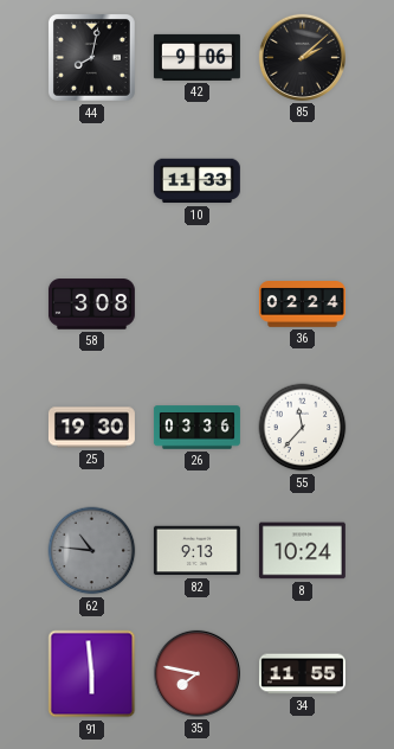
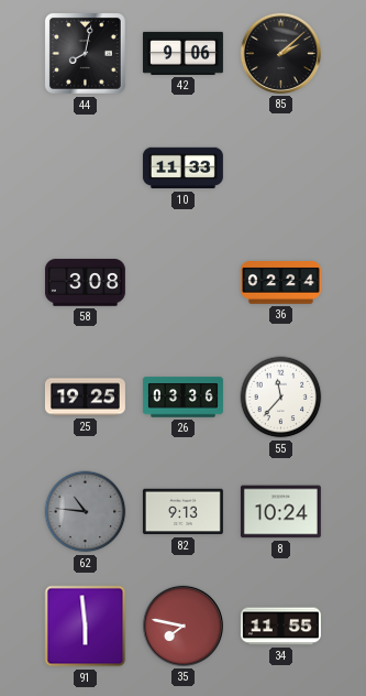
25: 19:30 -> 19:25
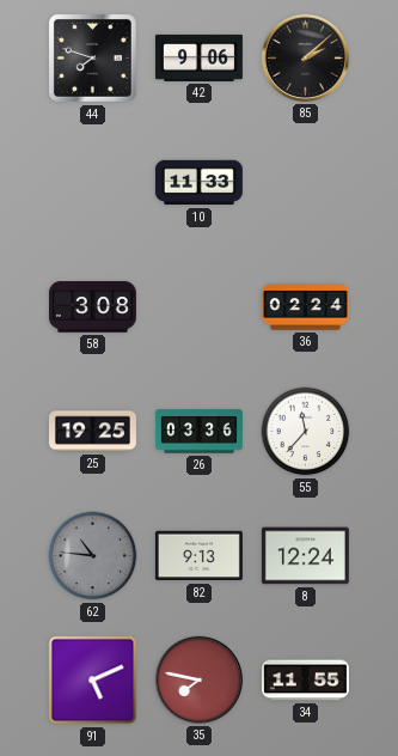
44: 8:02 -> 7:48
8: 10:24 -> 12:24
91: 5:59 -> 5:11
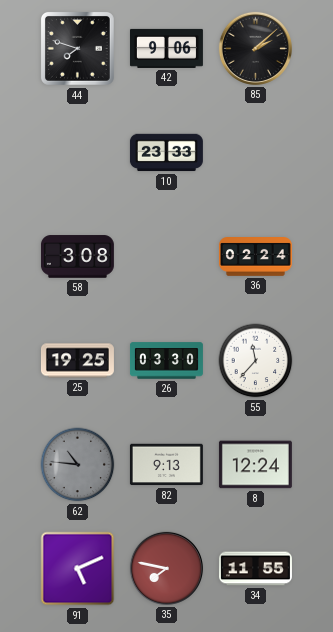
10: 11:33 -> 23:33
26: 03:36 -> 03:30
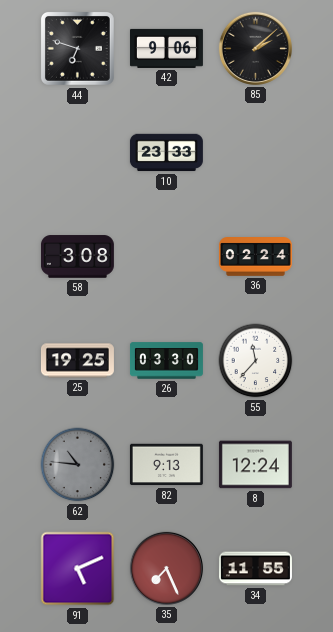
44: 7:48 -> 6:48
35: 7:47 -> 7:26
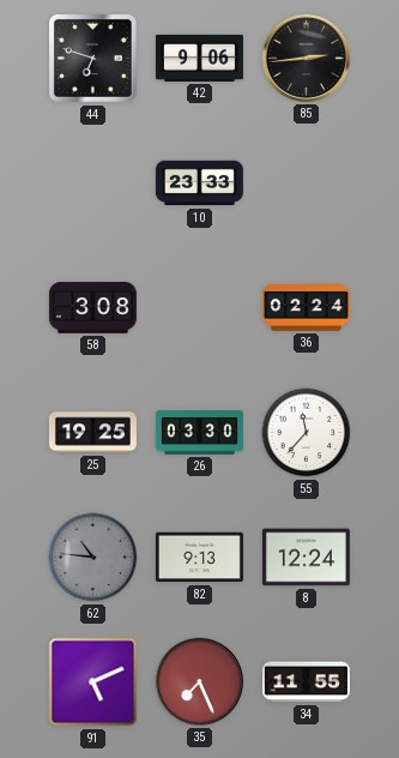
85: 2:08 -> 2:44
